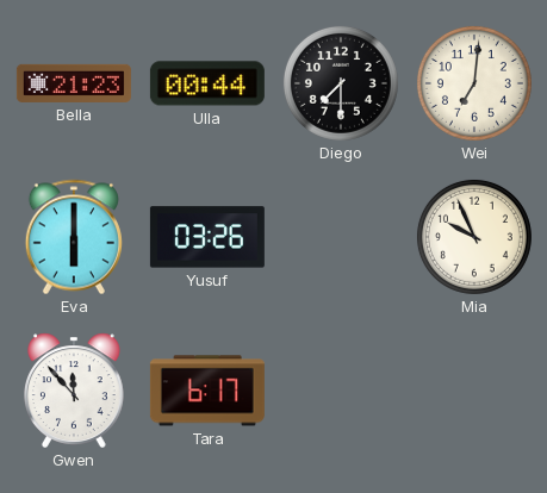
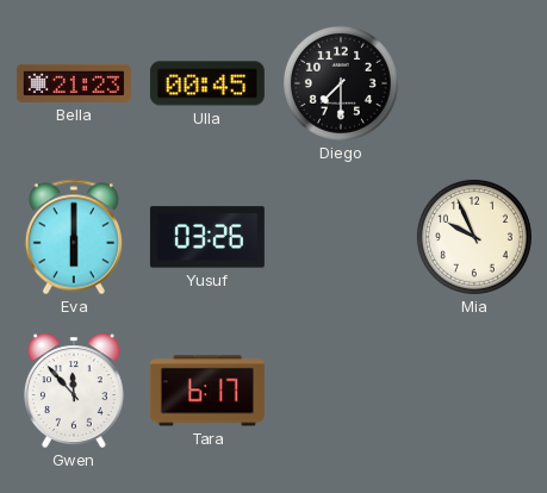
Ulla: 00:44 -> 00:45
Wei: 7:01 -> none
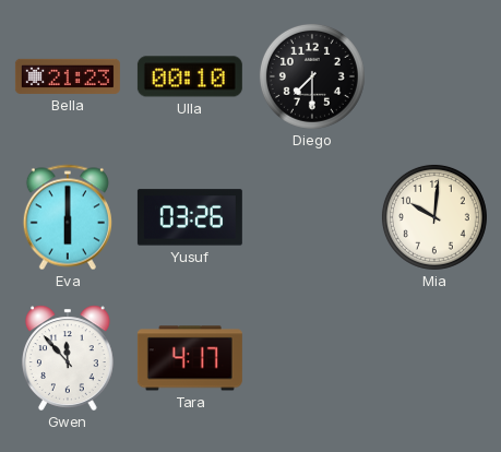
Ulla: 00:45 -> 00:10
Mia: 9:56 -> 10:01
Tara: 6:17 -> 4:17
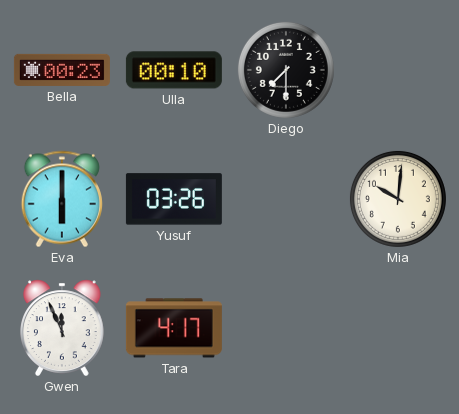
Bella: 21:23 -> 00:23
Gwen: 11:53 -> 11:56
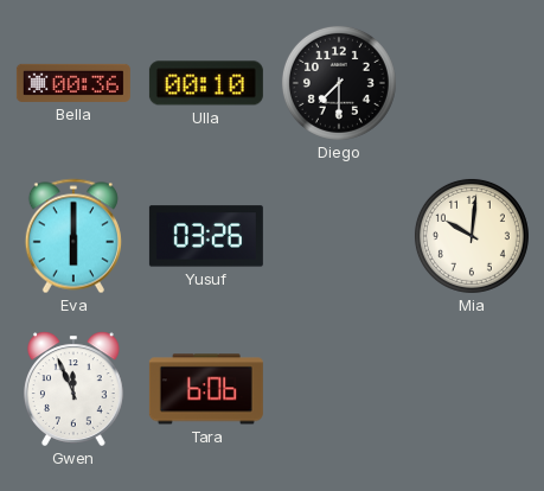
Bella: 00:23 -> 00:36
Tara: 4:17 -> 6:06
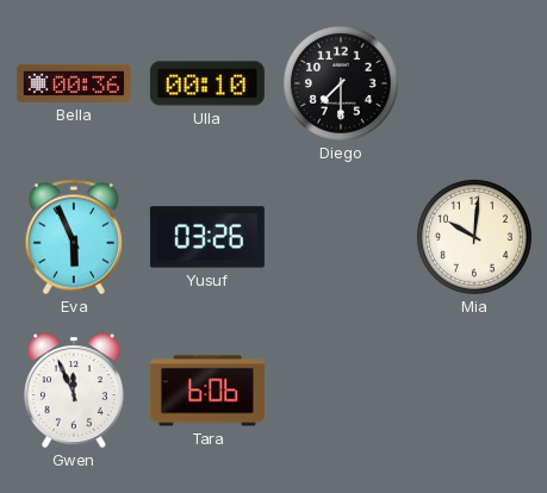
Eva: 6:00 -> 5:56
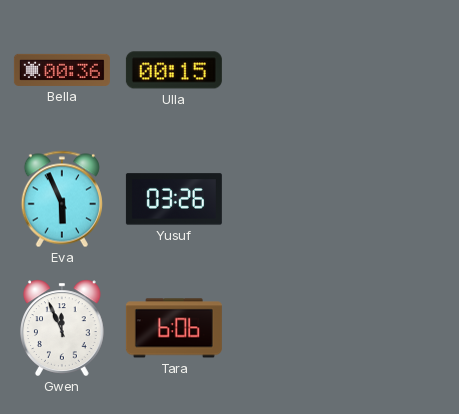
Ulla: 00:10 -> 00:15
Diego: 7:30 -> none
Mia: 10:01 -> none
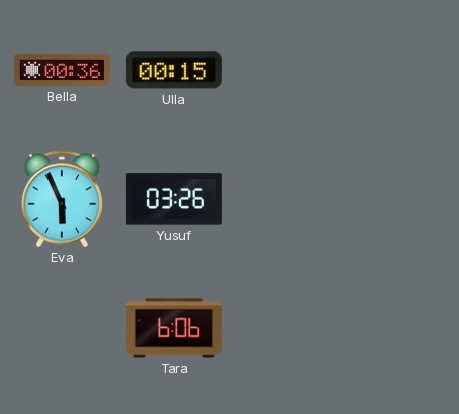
Gwen: 11:56 -> none
